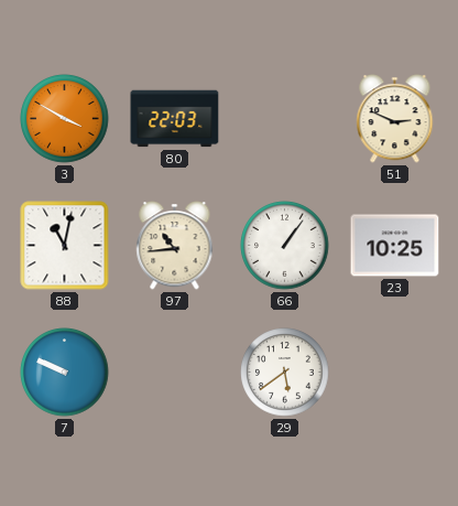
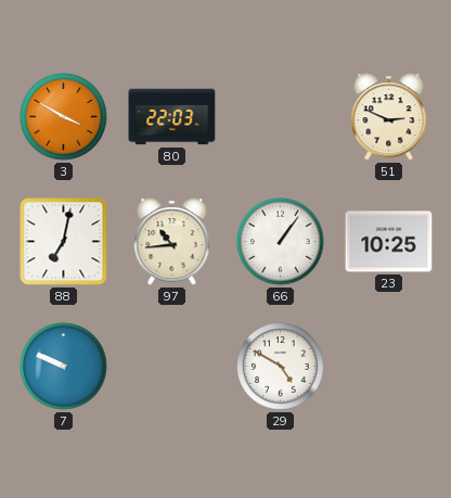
88: 11:02 -> 7:02
29: 5:39 -> 4:50
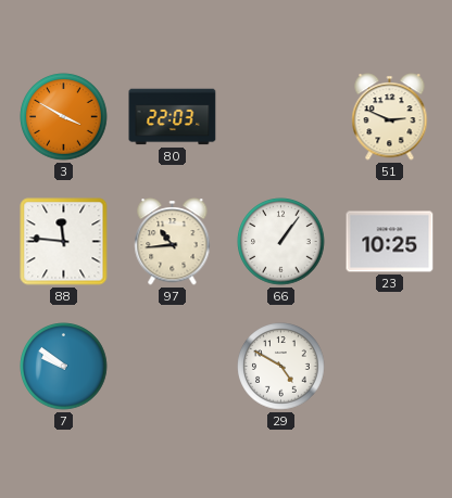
88: 7:02 -> 11:46
7: 9:49 -> 9:51
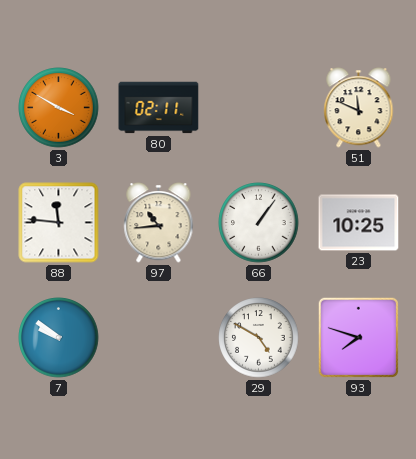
80: 22:03 -> 02:11
51: 2:49 -> 11:49
93: none -> 7:48
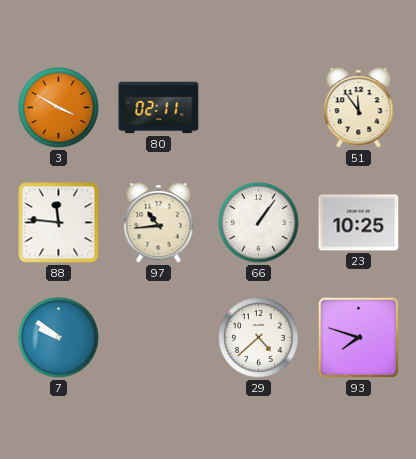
51: 11:49 -> 11:54
29: 4:50 -> 4:38
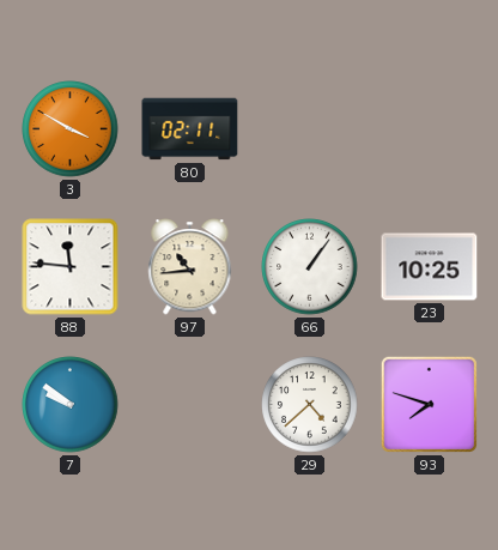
51: 11:54 -> none
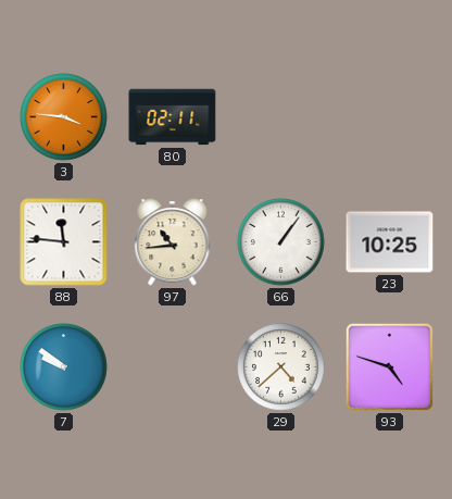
3: 3:50 -> 3:46
93: 7:48 -> 4:48
